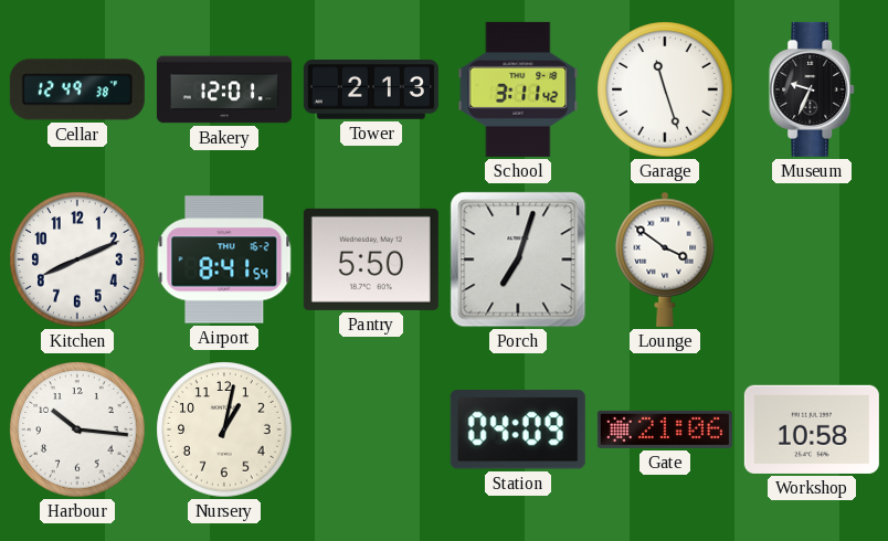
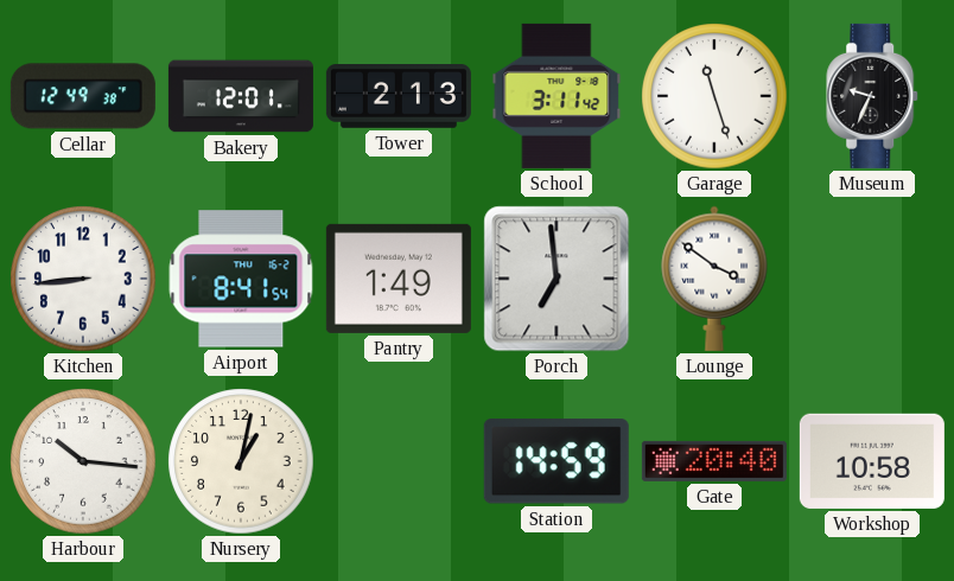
Kitchen: 8:11 -> 8:44
Pantry: 5:50 -> 1:49
Porch: 7:03 -> 6:59
Station: 04:09 -> 14:59
Gate: 21:06 -> 20:40
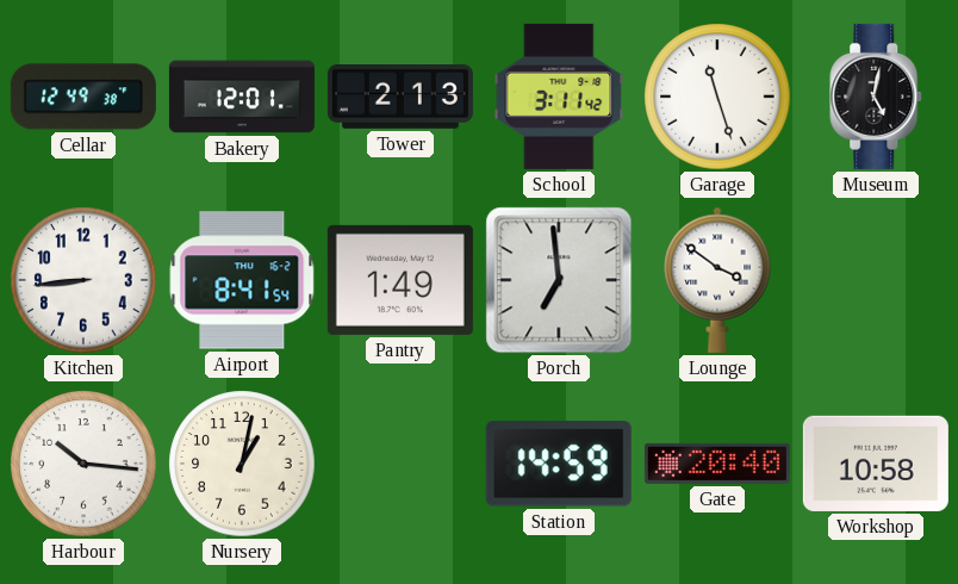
Museum: 9:34 -> 5:02
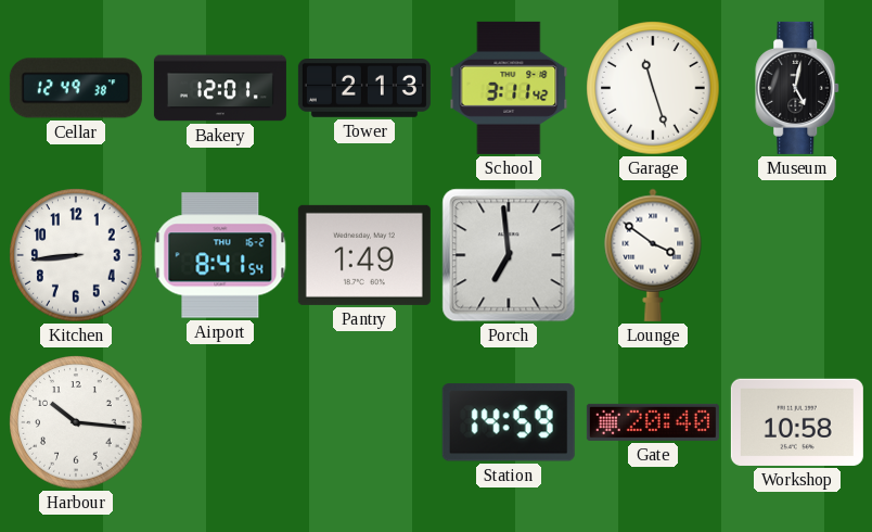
Nursery: 1:02 -> none
